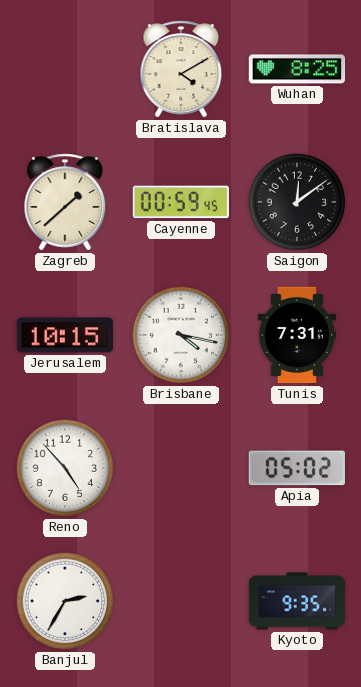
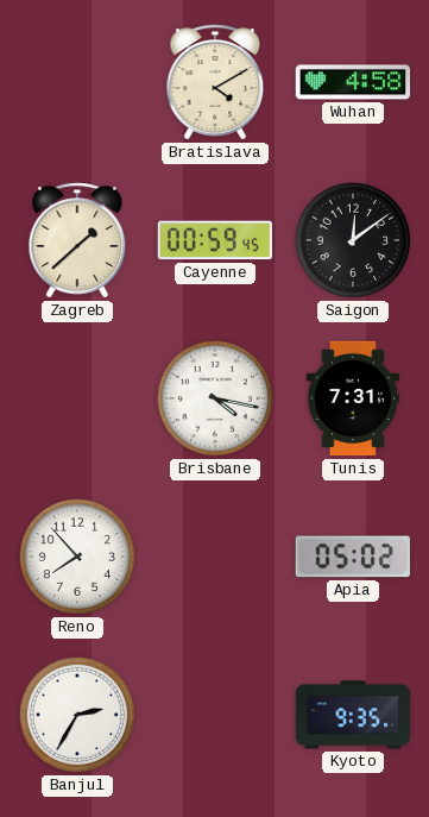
Wuhan: 8:25 -> 4:58
Jerusalem: 10:15 -> none
Reno: 4:53 -> 7:53
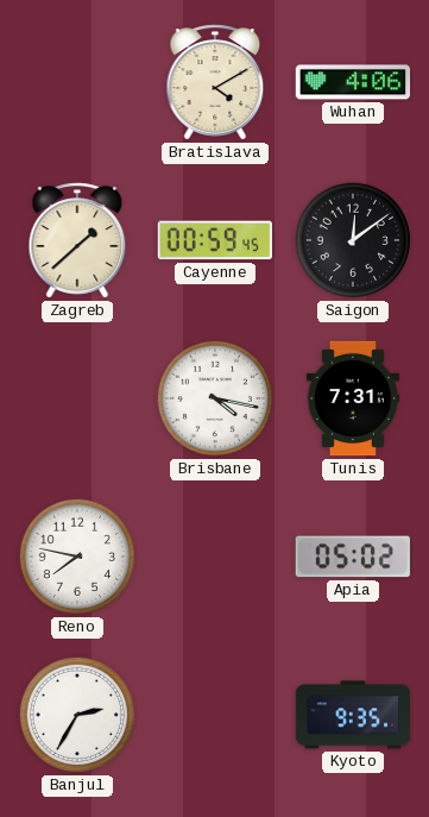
Wuhan: 4:58 -> 4:06
Reno: 7:53 -> 7:47
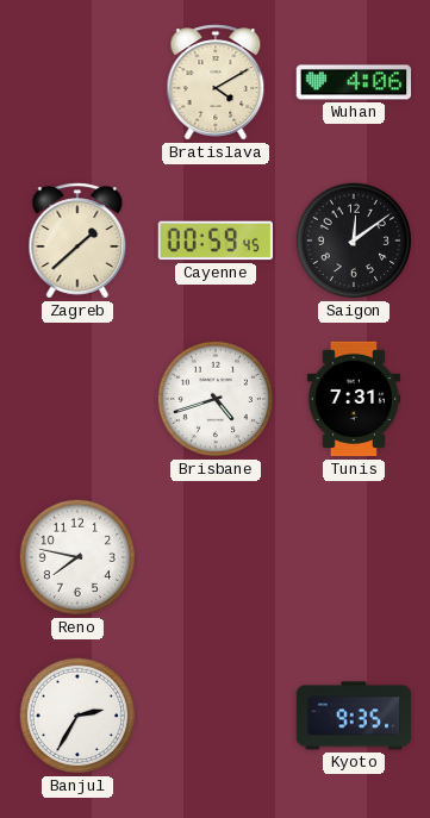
Brisbane: 4:17 -> 4:42
Apia: 05:02 -> none
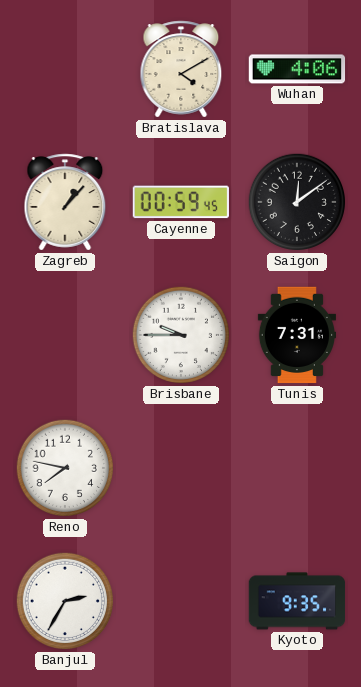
Zagreb: 1:38 -> 1:07
Brisbane: 4:42 -> 9:45
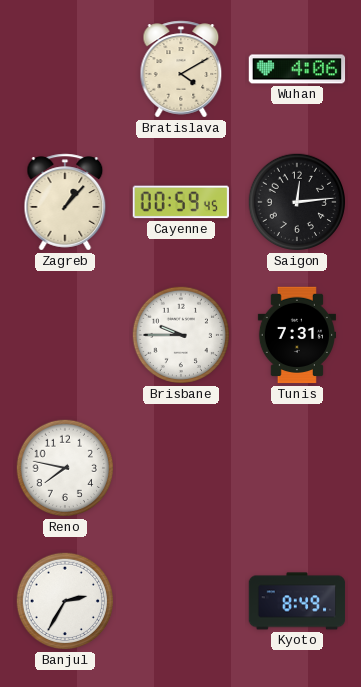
Saigon: 12:09 -> 12:14
Kyoto: 9:35 -> 8:49
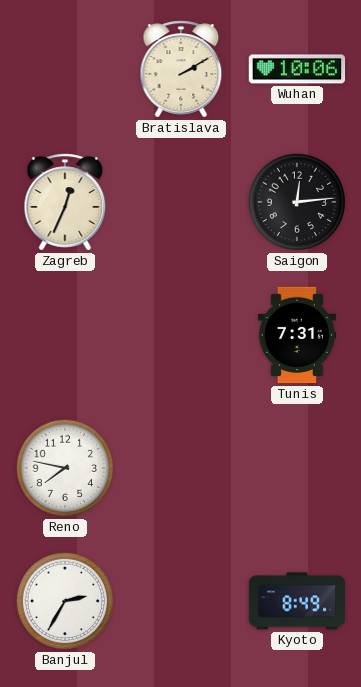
Bratislava: 4:10 -> 2:10
Wuhan: 4:06 -> 10:06
Zagreb: 1:07 -> 12:34
Cayenne: 00:59 -> none
Brisbane: 9:45 -> none
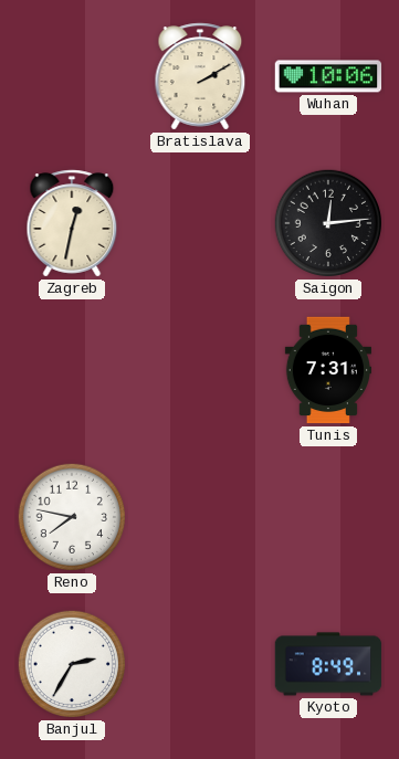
Zagreb: 12:34 -> 12:32
